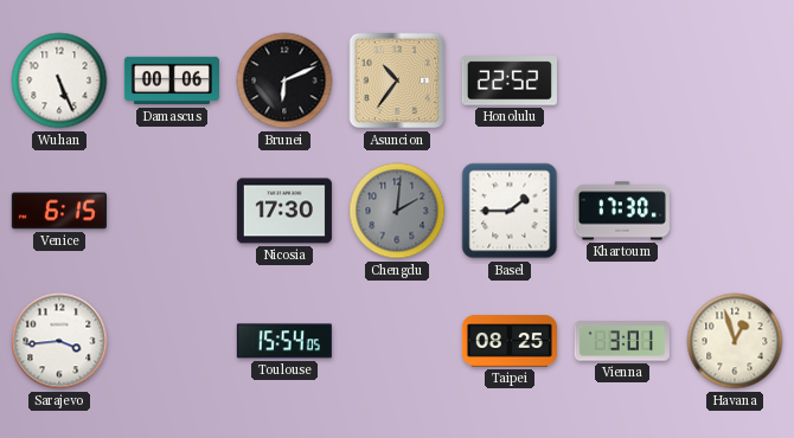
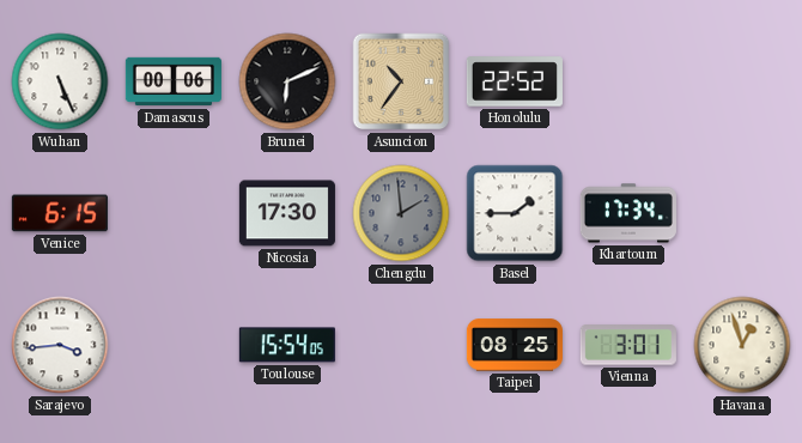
Chengdu: 2:01 -> 1:59
Khartoum: 17:30 -> 17:34
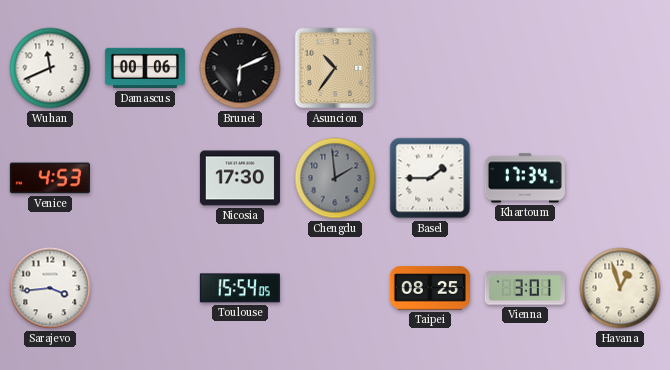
Wuhan: 5:26 -> 11:41
Honolulu: 22:52 -> none
Venice: 6:15 -> 4:53
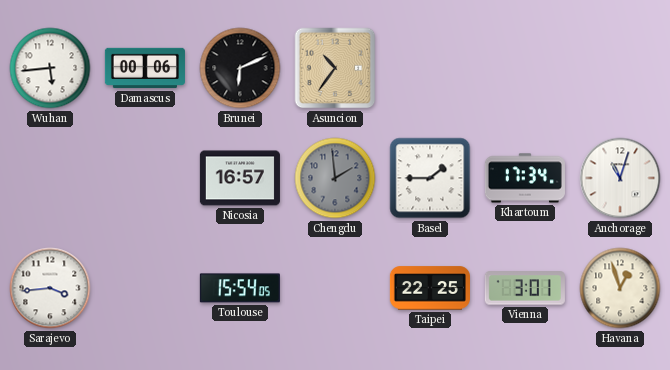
Wuhan: 11:41 -> 5:44
Venice: 4:53 -> none
Nicosia: 17:30 -> 16:57
Anchorage: none -> 11:03
Taipei: 08:25 -> 22:25
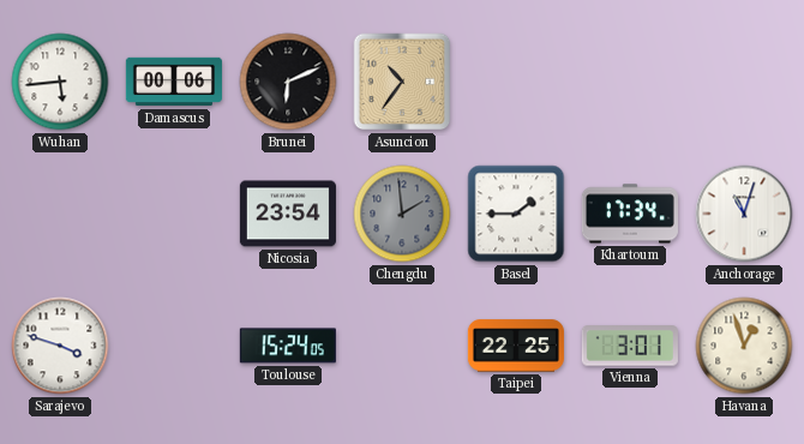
Nicosia: 16:57 -> 23:54
Sarajevo: 3:44 -> 3:48
Toulouse: 15:54 -> 15:24
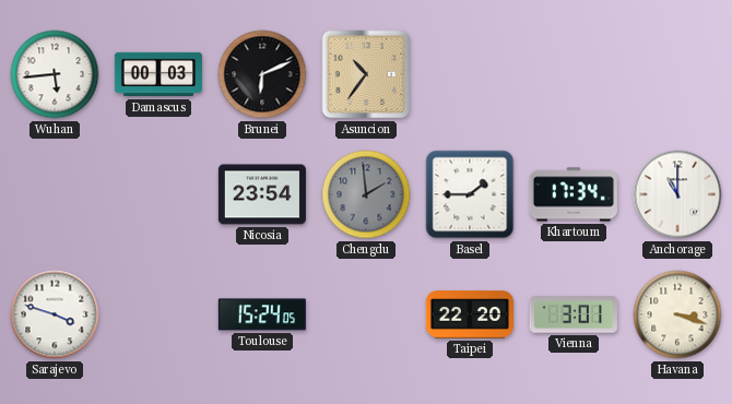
Damascus: 00:06 -> 00:03
Anchorage: 11:03 -> 11:00
Taipei: 22:25 -> 22:20
Havana: 12:57 -> 3:18
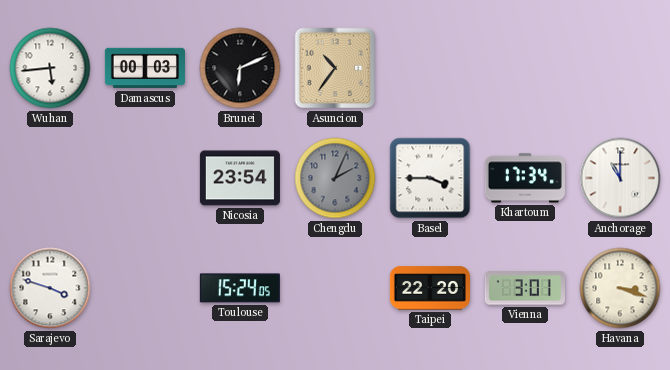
Chengdu: 1:59 -> 2:04
Basel: 1:45 -> 3:45
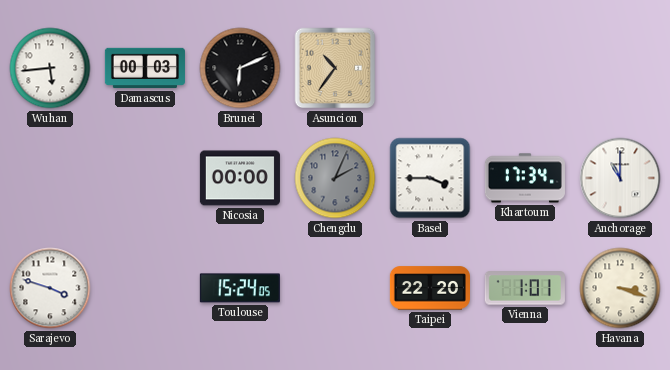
Nicosia: 23:54 -> 00:00
Vienna: 3:01 -> 1:01
